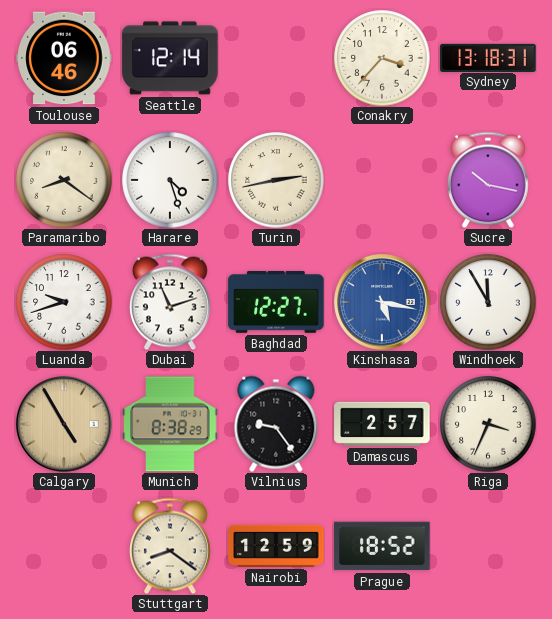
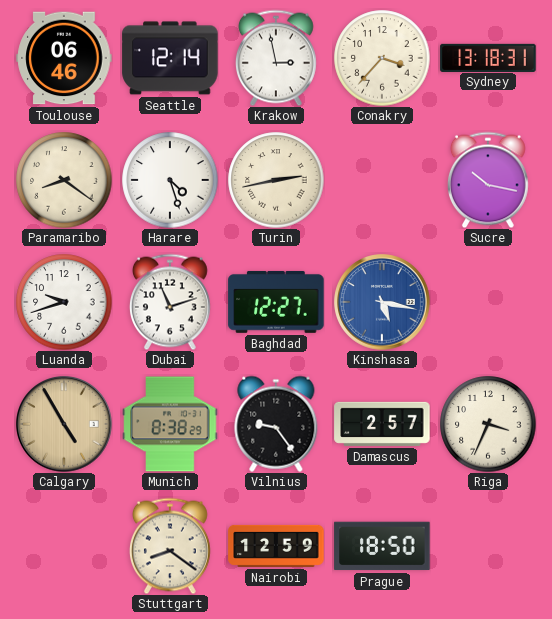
Krakow: none -> 2:58
Windhoek: 11:55 -> none
Prague: 18:52 -> 18:50
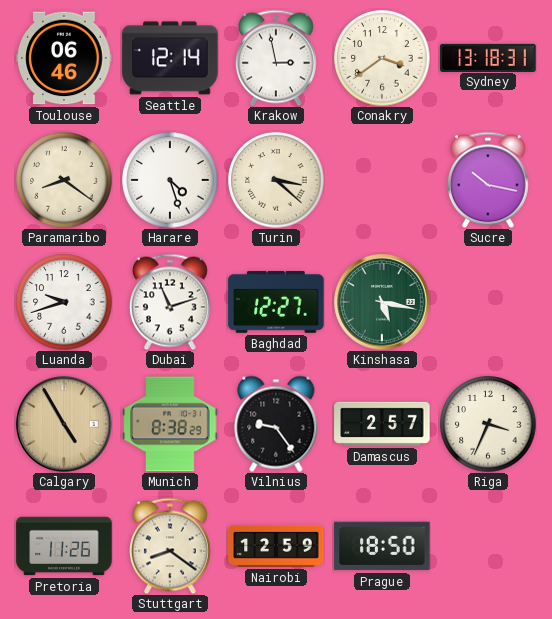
Conakry: 3:37 -> 3:39
Turin: 2:43 -> 3:22
Kinshasa dial: blue -> green
Pretoria: none -> 11:26
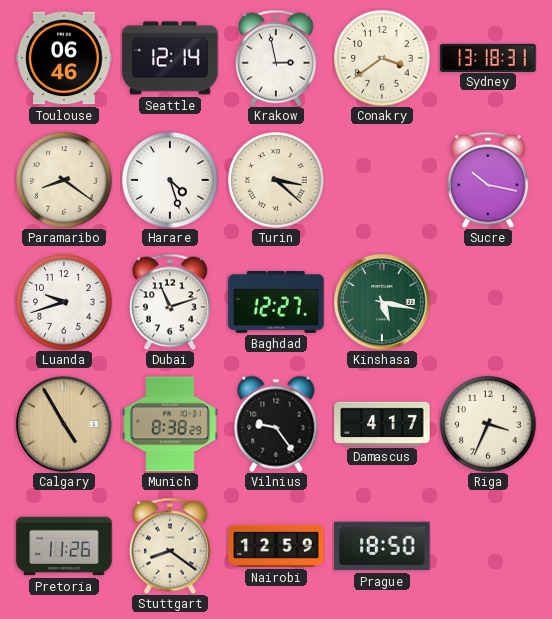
Damascus: 2:57 -> 4:17
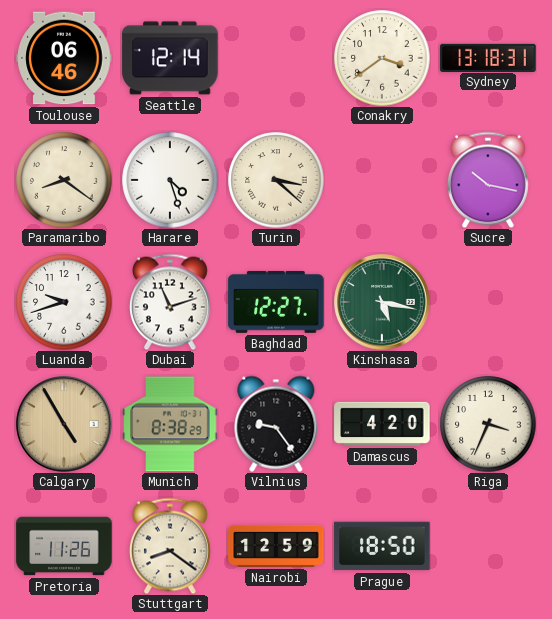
Krakow: 2:58 -> none
Damascus: 4:17 -> 4:20
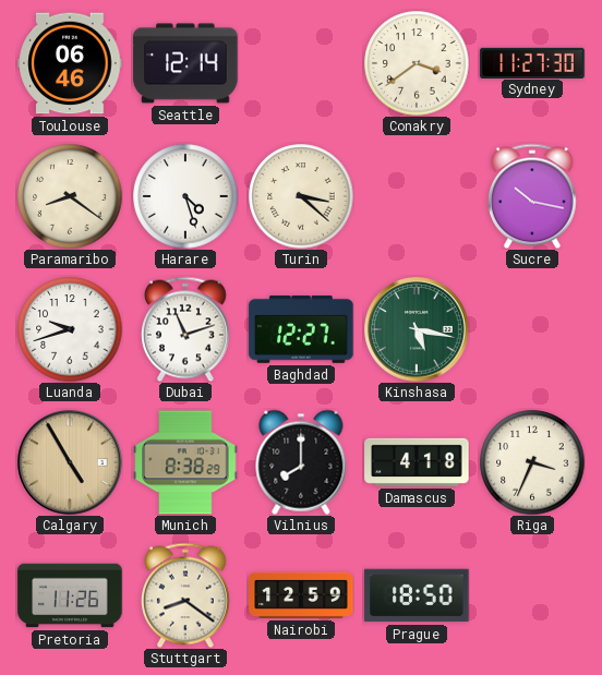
Sydney: 13:18 -> 11:27
Vilnius: 9:24 -> 8:00
Damascus: 4:20 -> 4:18
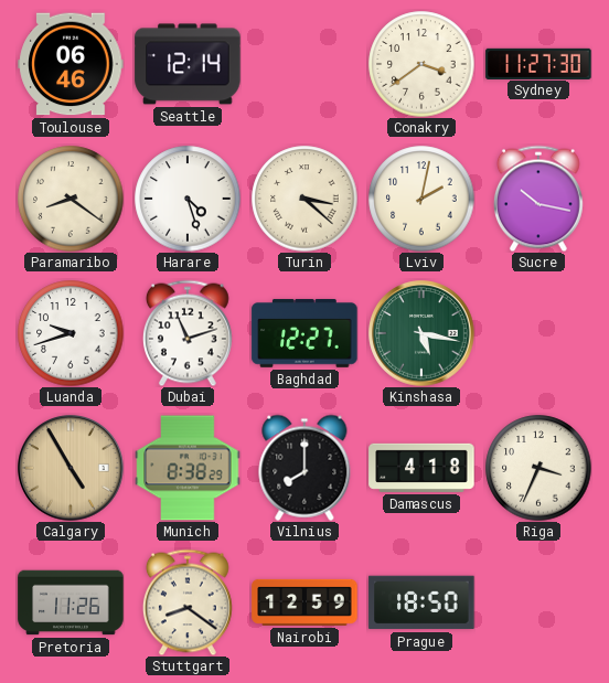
Lviv: none -> 2:02
